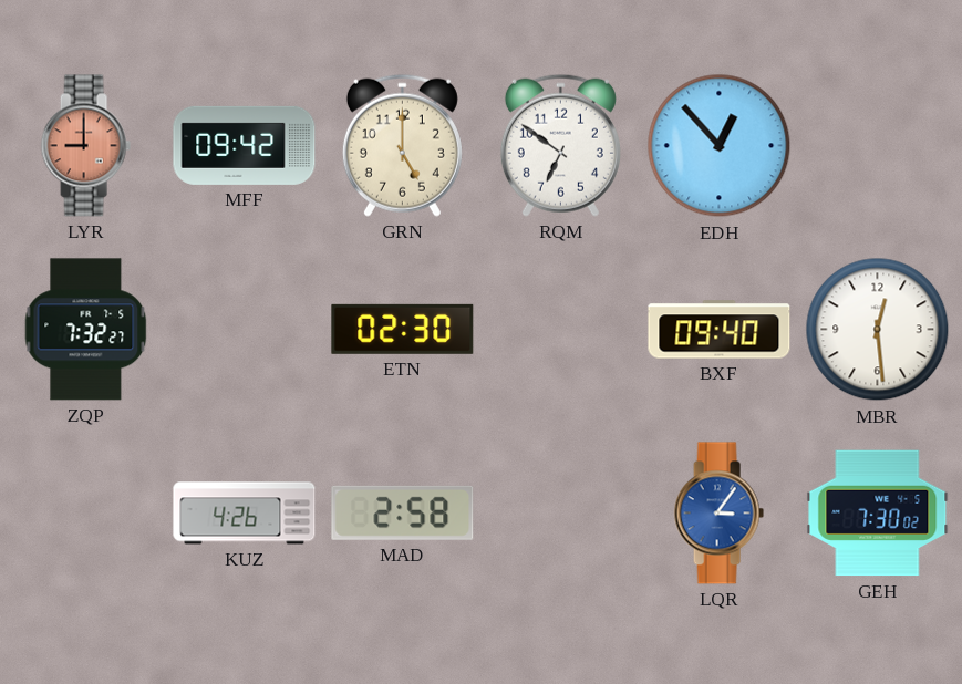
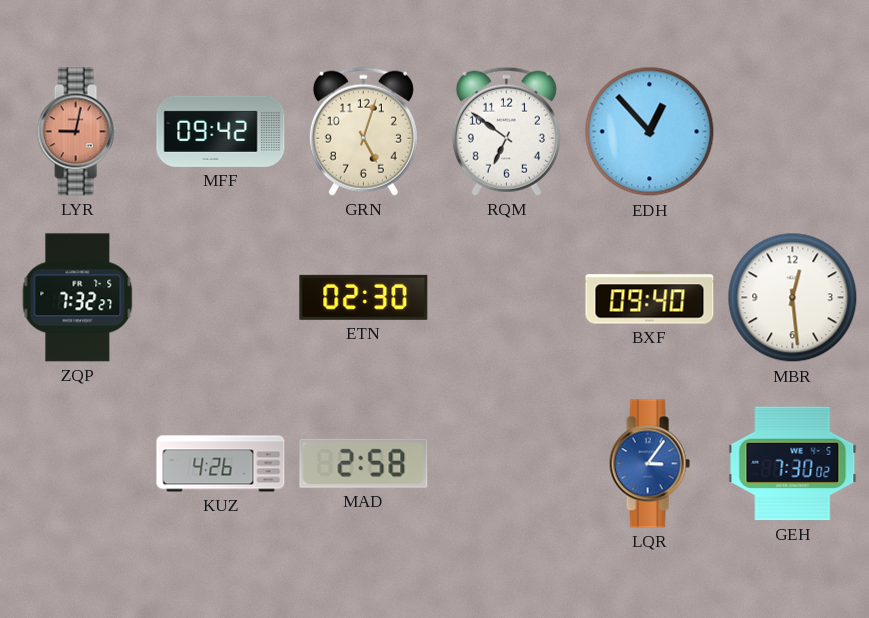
LYR: 9:00 -> 9:02
GRN: 5:00 -> 5:03
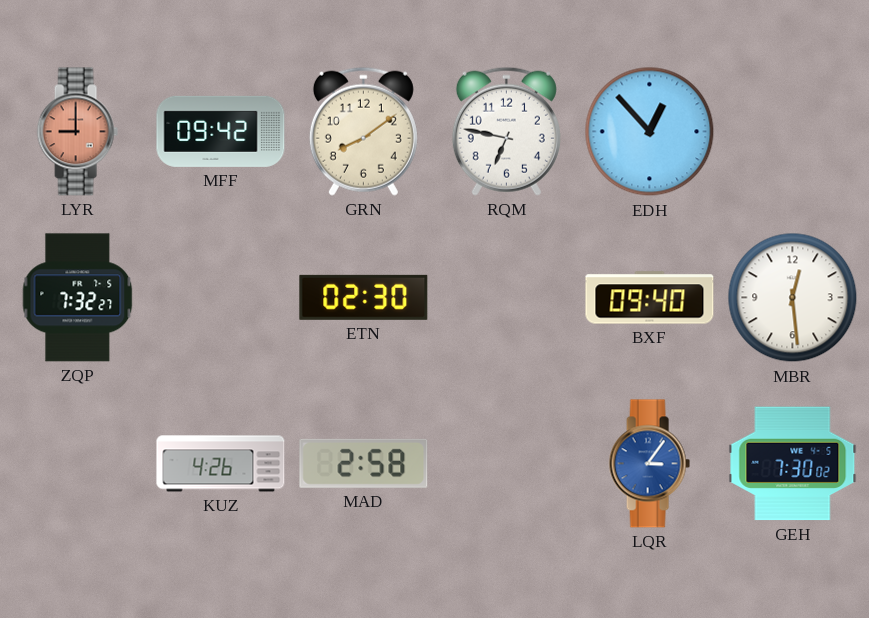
LYR: 9:02 -> 9:00
GRN: 5:03 -> 8:09
RQM: 6:51 -> 6:47
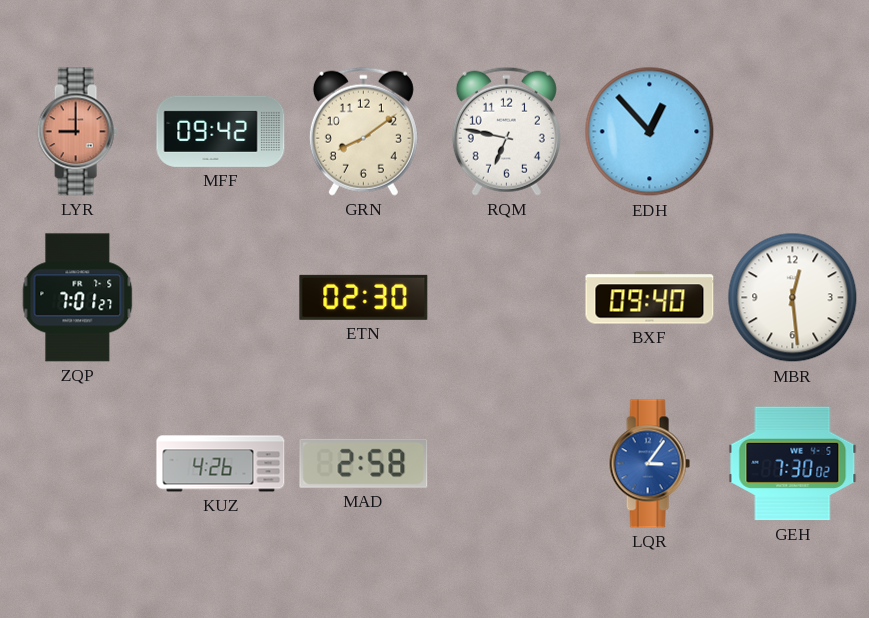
ZQP: 7:32 -> 7:01
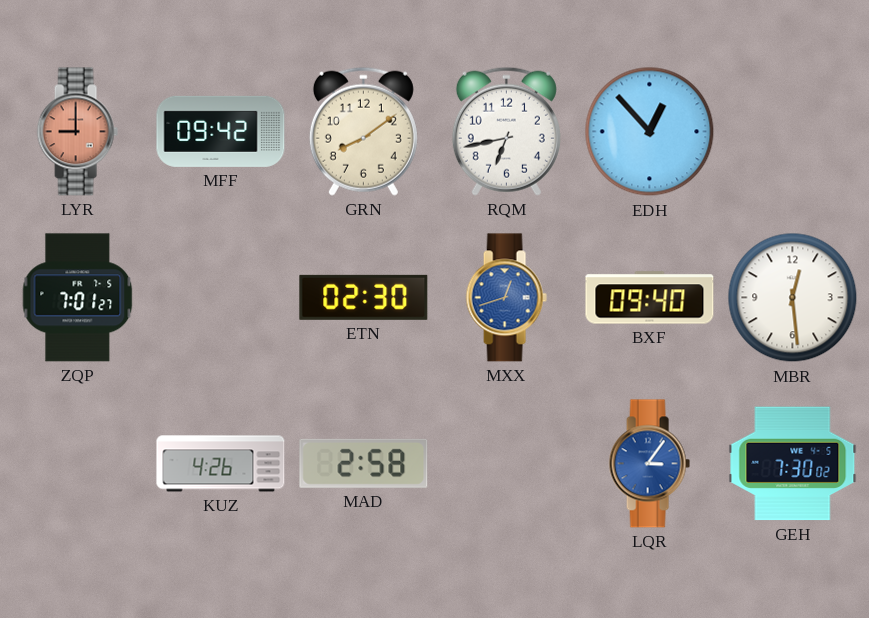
RQM: 6:47 -> 6:43
MXX: none -> 12:42
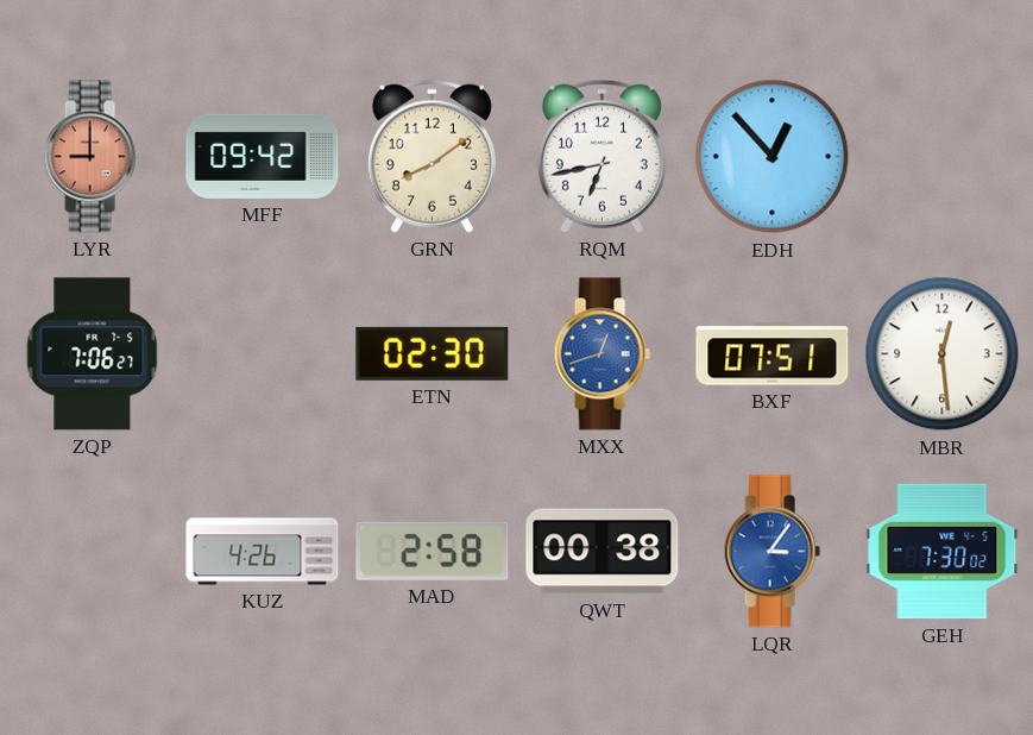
ZQP: 7:01 -> 7:06
BXF: 09:40 -> 07:51
QWT: none -> 00:38
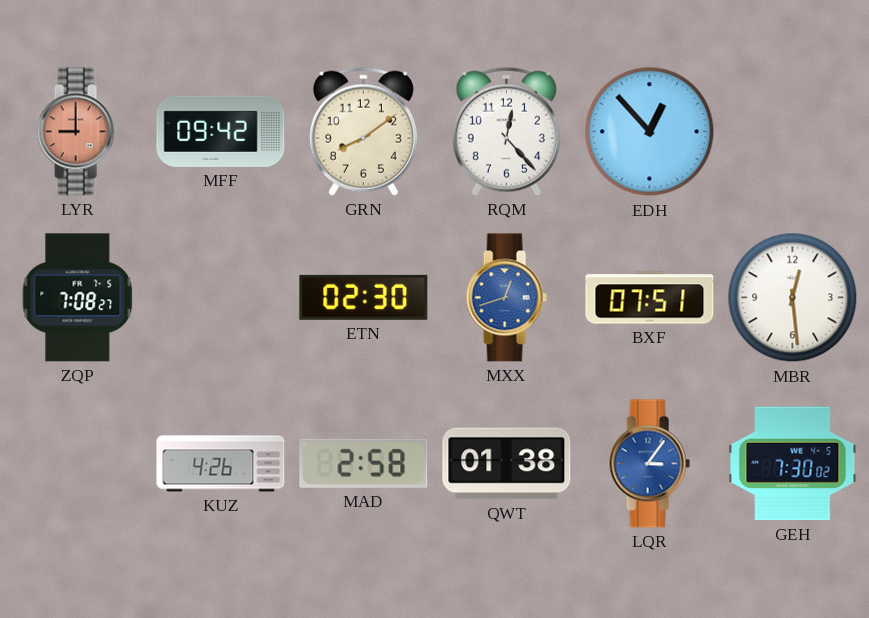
RQM: 6:43 -> 12:23
ZQP: 7:06 -> 7:08
QWT: 00:38 -> 01:38
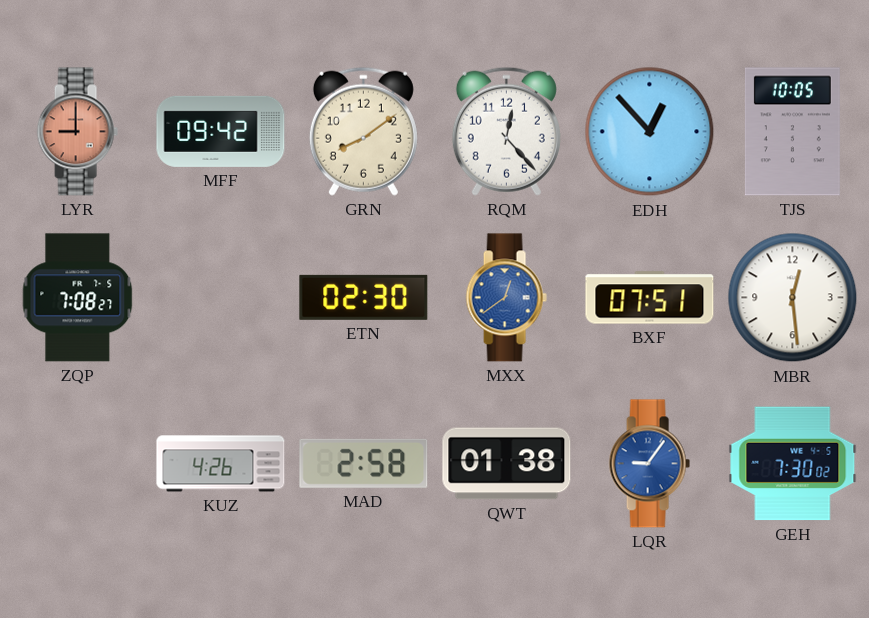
TJS: none -> 10:05
MXX: 12:42 -> 12:39
LQR: 3:06 -> 9:06
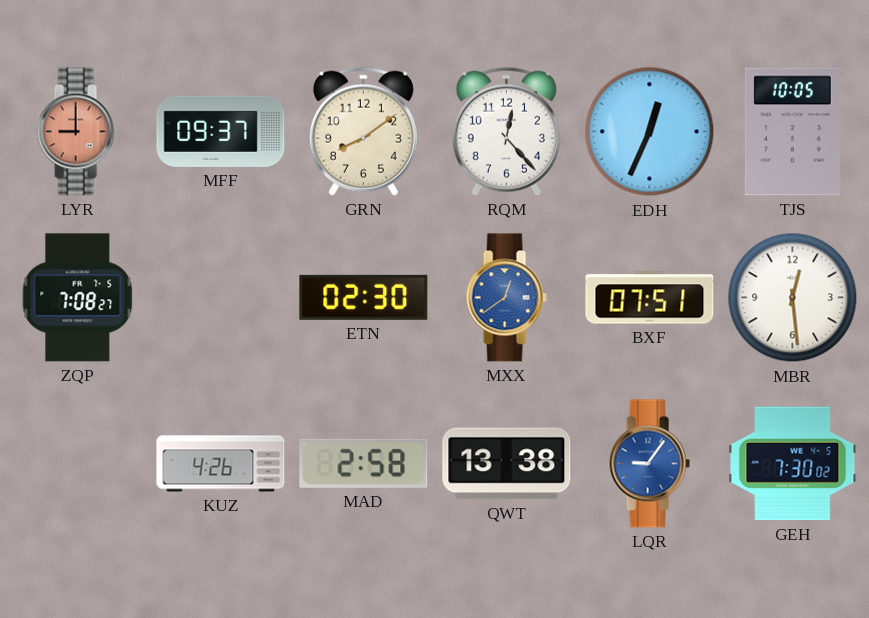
MFF: 09:42 -> 09:37
EDH: 12:53 -> 12:34
QWT: 01:38 -> 13:38
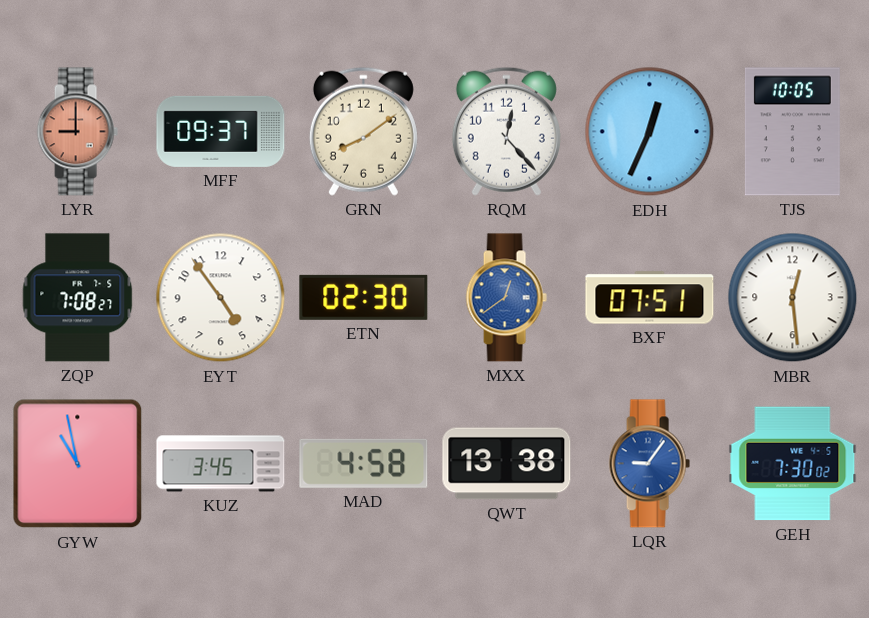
EYT: none -> 4:54
GYW: none -> 10:58
KUZ: 4:26 -> 3:45
MAD: 2:58 -> 4:58
